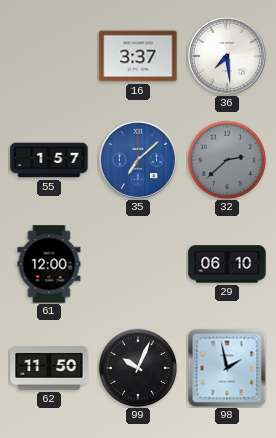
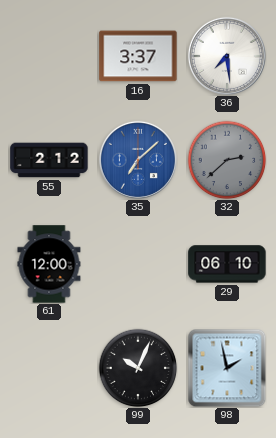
55: 1:57 -> 2:12
62: 11:50 -> none
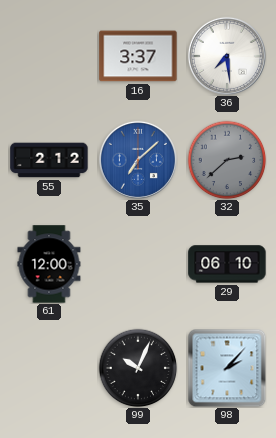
98: 1:58 -> 2:07
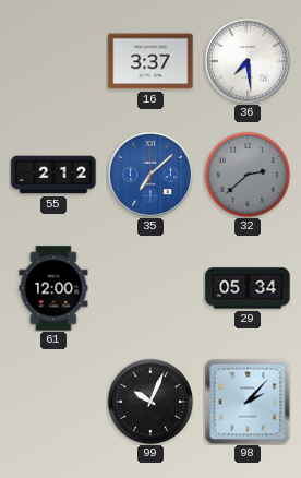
29: 06:10 -> 05:34
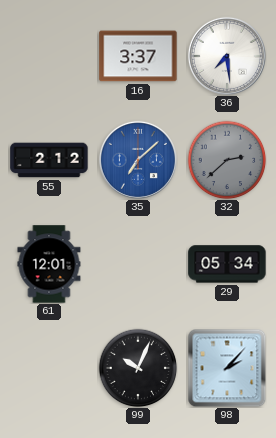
61: 12:00 -> 12:01
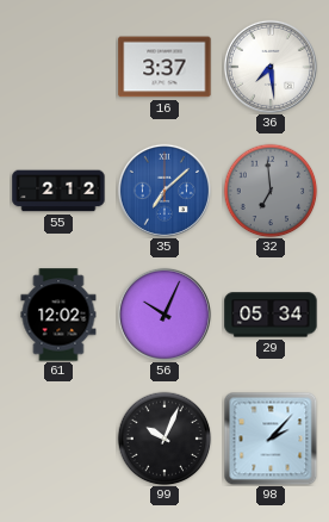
32: 2:38 -> 6:59
61: 12:01 -> 12:02
56: none -> 10:04
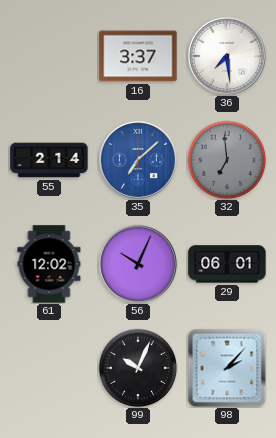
55: 2:12 -> 2:14
29: 05:34 -> 06:01
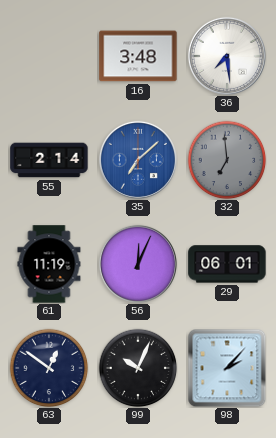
16: 3:37 -> 3:48
61: 12:02 -> 11:19
56: 10:04 -> 12:04
63: none -> 12:51
